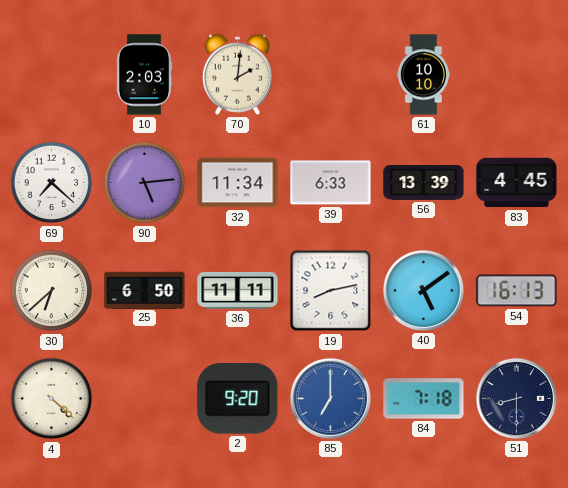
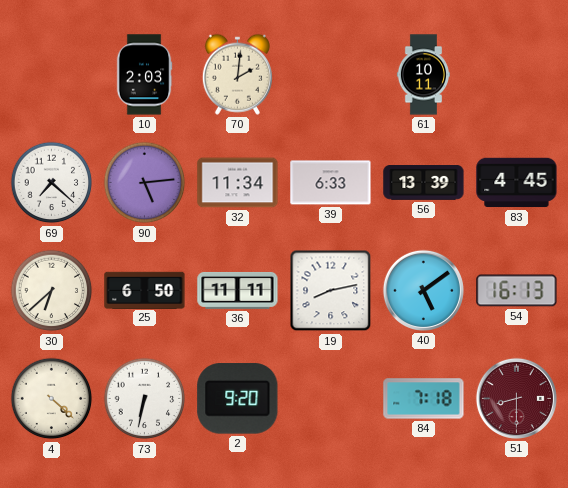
61: 10:10 -> 10:11
73: none -> 6:32
85: 7:00 -> none
51 dial: navy -> burgundy
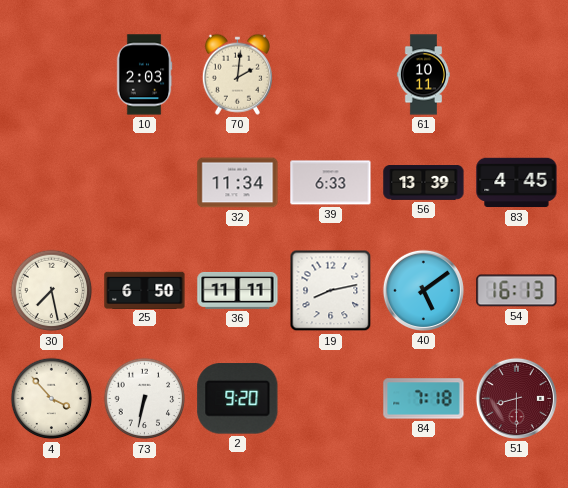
69: 7:22 -> none
90: 5:14 -> none
30: 6:38 -> 7:28
4: 4:22 -> 3:53
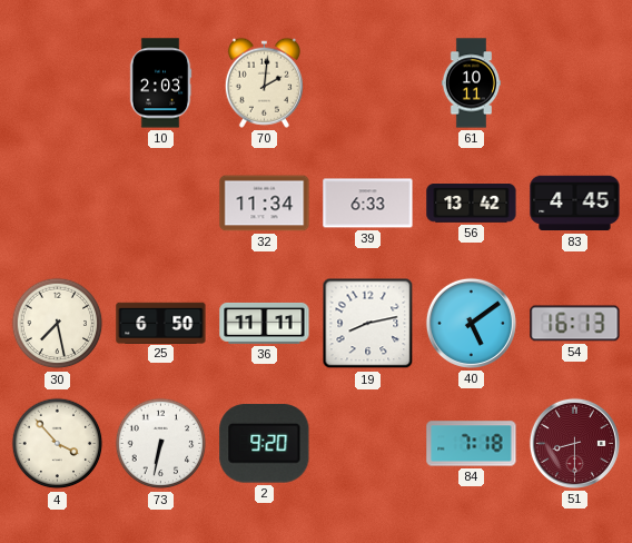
56: 13:39 -> 13:42
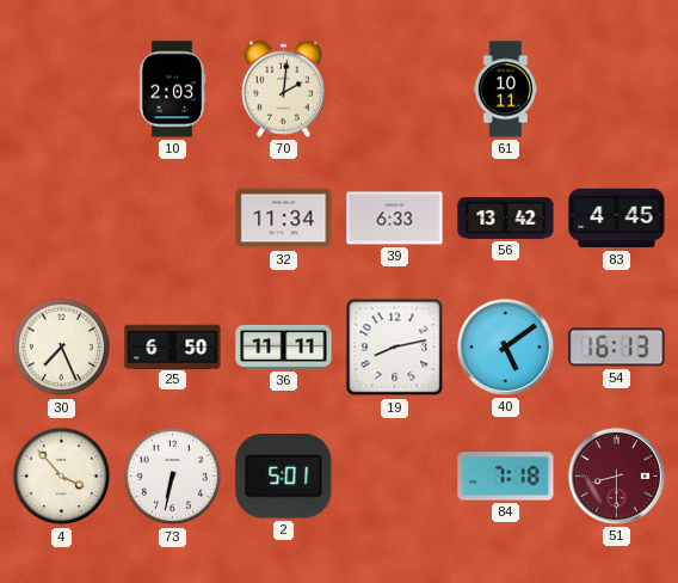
30: 7:28 -> 7:26
2: 9:20 -> 5:01
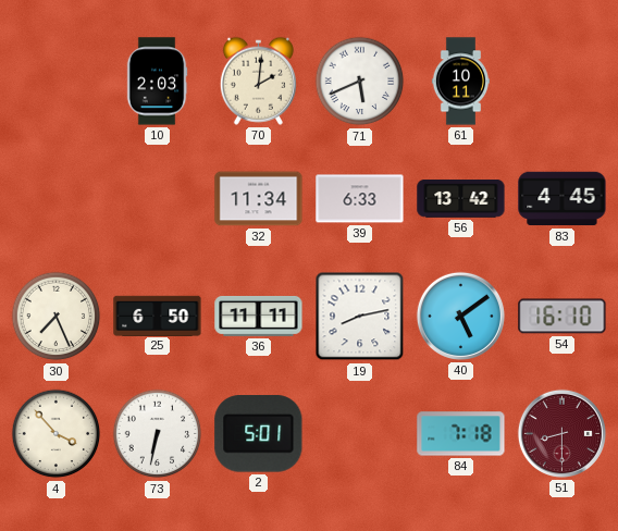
71: none -> 5:41
54: 16:13 -> 16:10
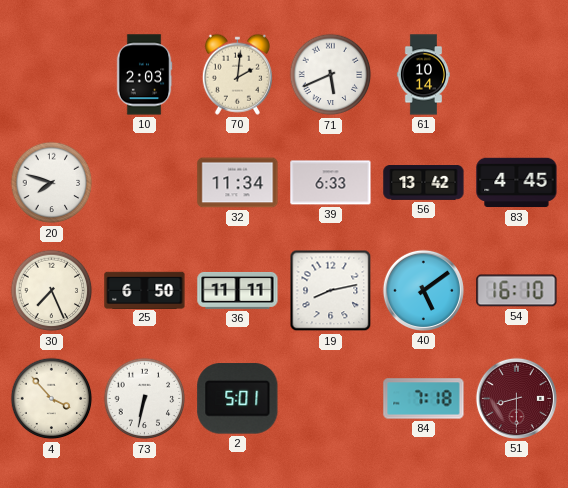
61: 10:11 -> 10:14
20: none -> 7:48
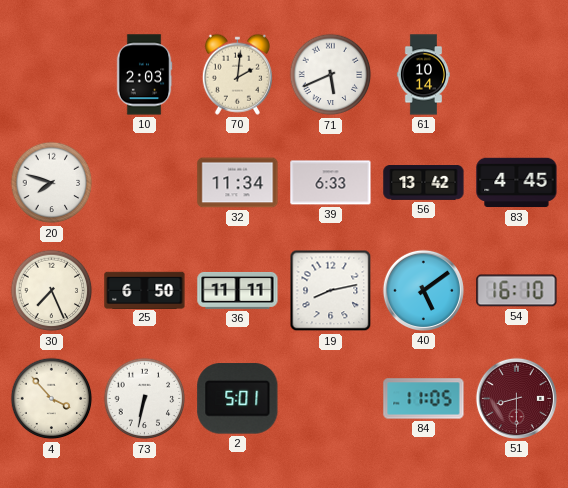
84: 7:18 -> 11:05
